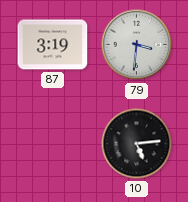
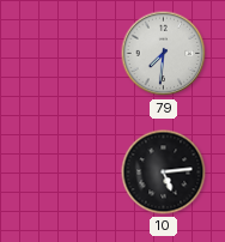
87: 3:19 -> none
79: 3:31 -> 7:31
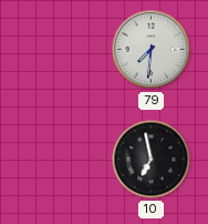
10: 5:14 -> 6:58
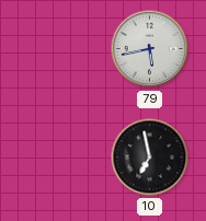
79: 7:31 -> 5:43
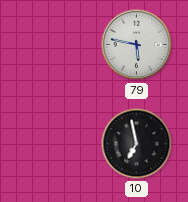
79: 5:43 -> 5:47
